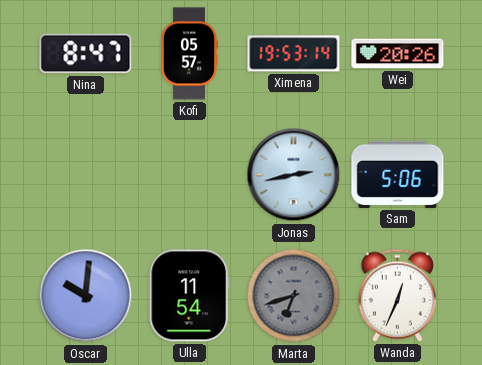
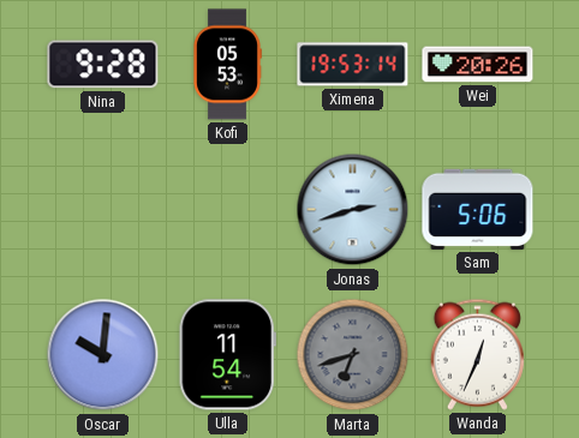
Nina: 8:47 -> 9:28
Kofi: 05:57 -> 05:53
Jonas: 2:43 -> 2:42
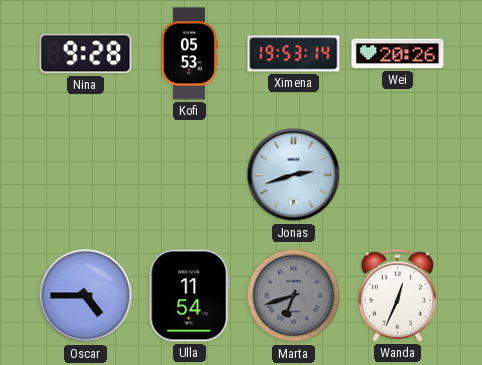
Sam: 5:06 -> none
Oscar: 10:01 -> 4:45
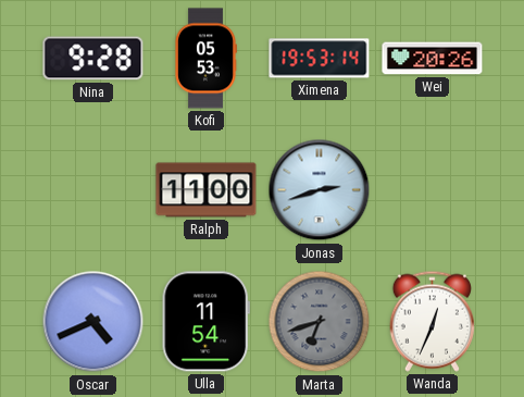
Ralph: none -> 11:00
Oscar: 4:45 -> 4:41
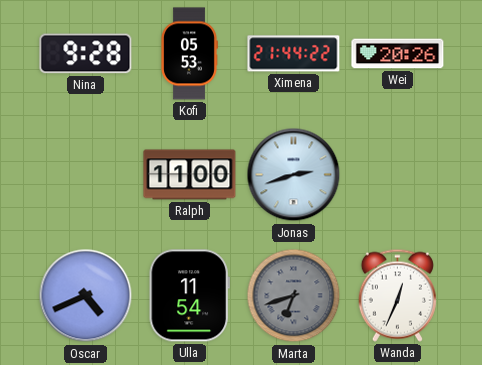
Ximena: 19:53 -> 21:44
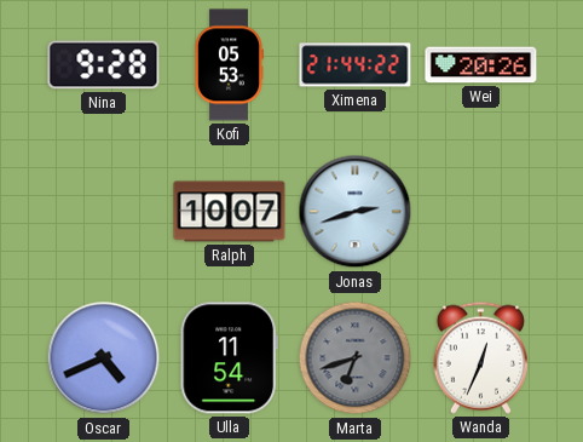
Ralph: 11:00 -> 10:07
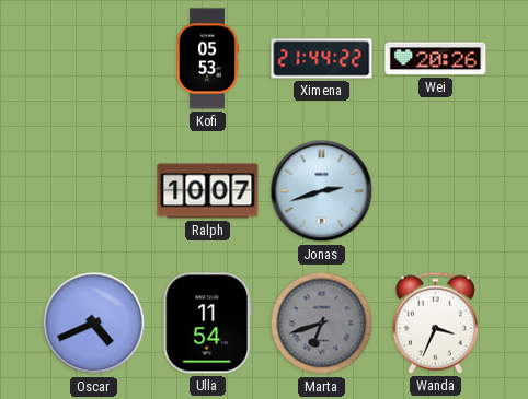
Nina: 9:28 -> none
Wanda: 12:34 -> 3:34
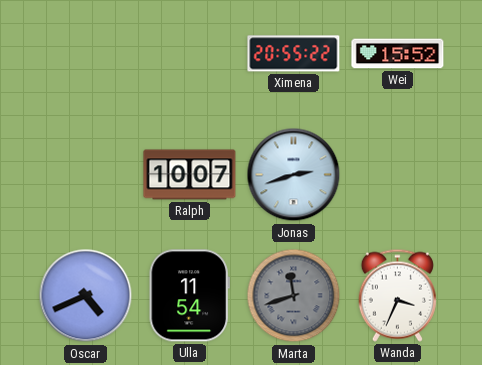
Kofi: 05:53 -> none
Ximena: 21:44 -> 20:55
Wei: 20:26 -> 15:52
Marta: 6:42 -> 11:42
